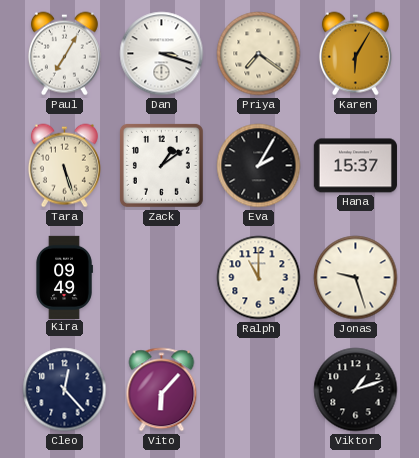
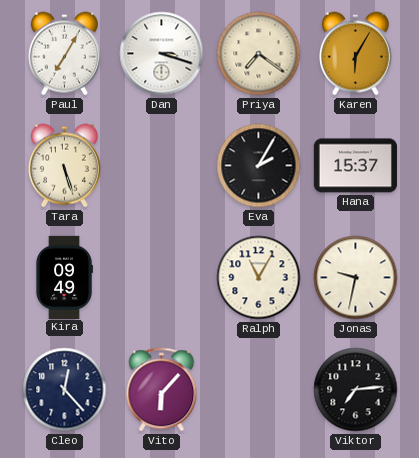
Zack: 1:09 -> none
Ralph: 11:00 -> 11:05
Jonas: 9:27 -> 9:32
Viktor: 1:12 -> 7:14
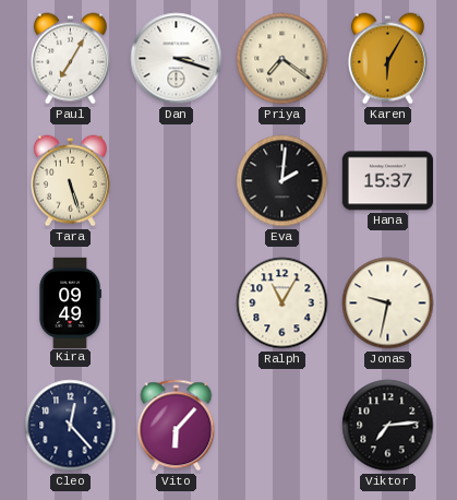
Eva: 2:05 -> 2:01
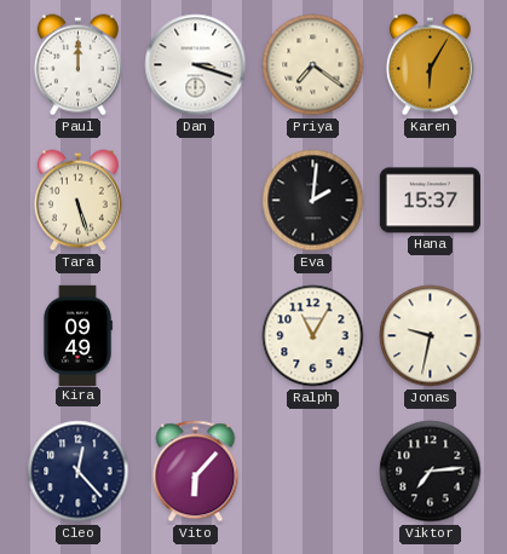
Paul: 7:05 -> 12:00
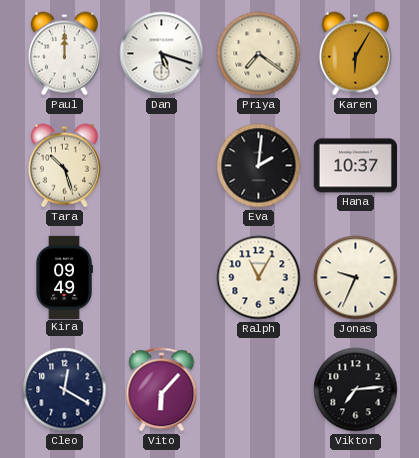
Dan: 3:18 -> 5:18
Tara: 5:27 -> 10:27
Hana: 15:37 -> 10:37
Jonas: 9:32 -> 9:34
Cleo: 12:23 -> 12:20
